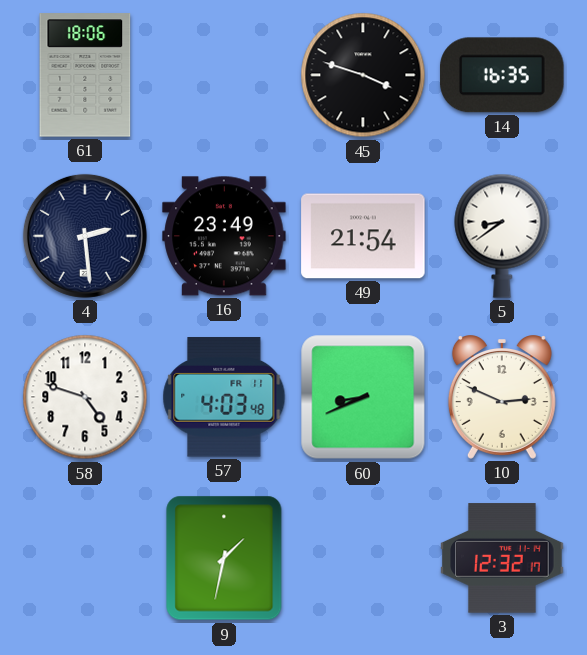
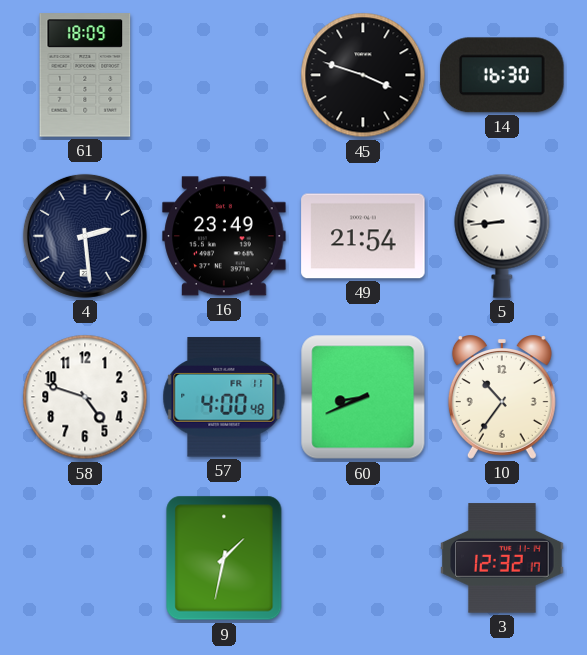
61: 18:06 -> 18:09
14: 16:35 -> 16:30
5: 8:39 -> 8:44
57: 4:03 -> 4:00
10: 2:49 -> 10:36
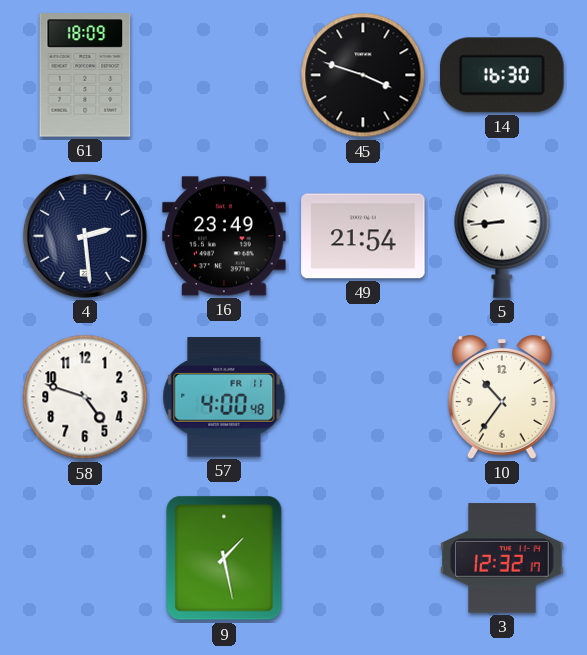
60: 8:41 -> none
9: 1:32 -> 1:28
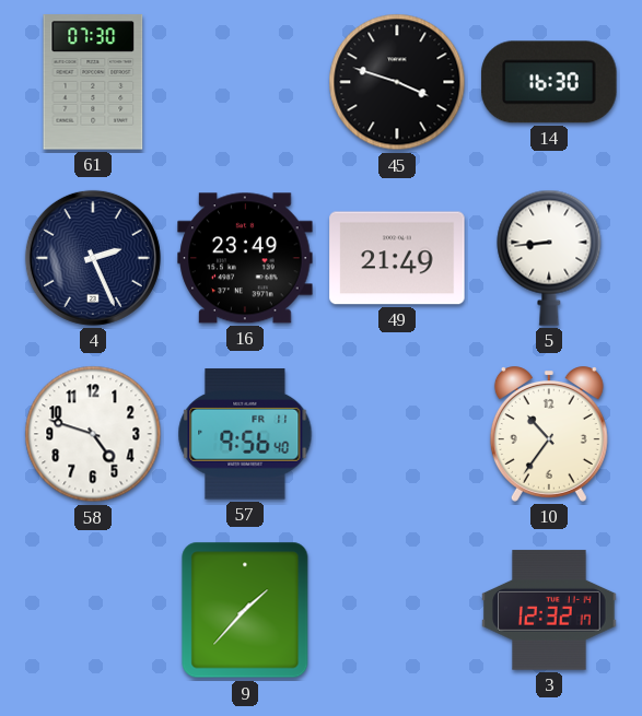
61: 18:09 -> 07:30
4: 2:29 -> 2:26
49: 21:54 -> 21:49
57: 4:00 -> 9:56
9: 1:28 -> 1:37
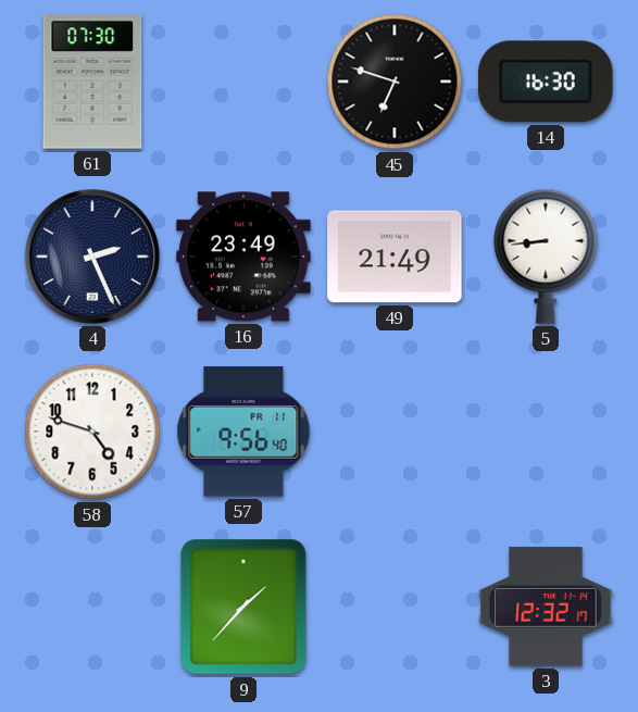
45: 3:48 -> 6:48
10: 10:36 -> none
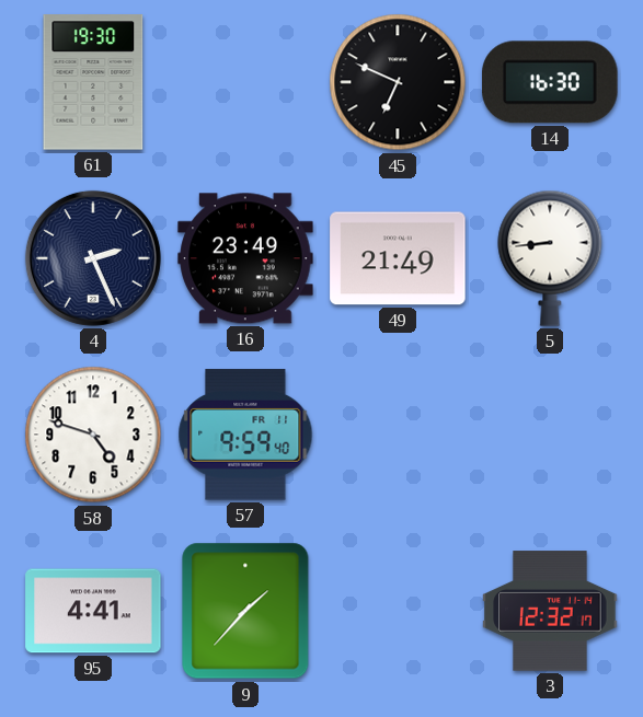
61: 07:30 -> 19:30
45: 6:48 -> 6:49
57: 9:56 -> 9:59
95: none -> 4:41
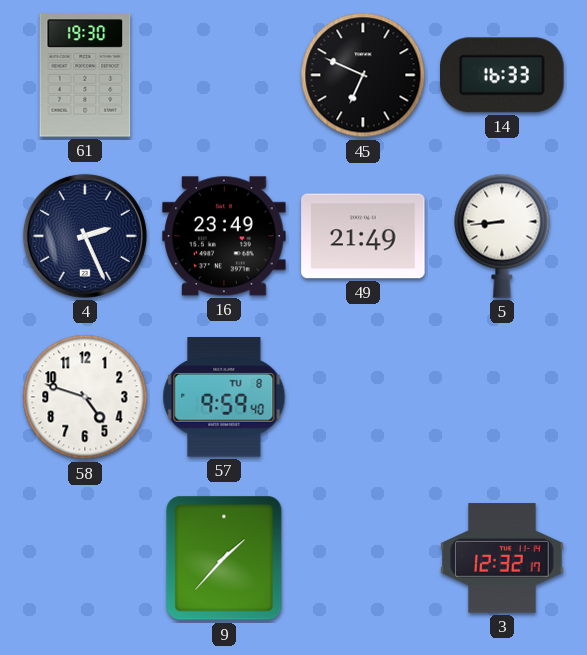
14: 16:30 -> 16:33
57 date: FR 11 -> TU 8
95: 4:41 -> none
